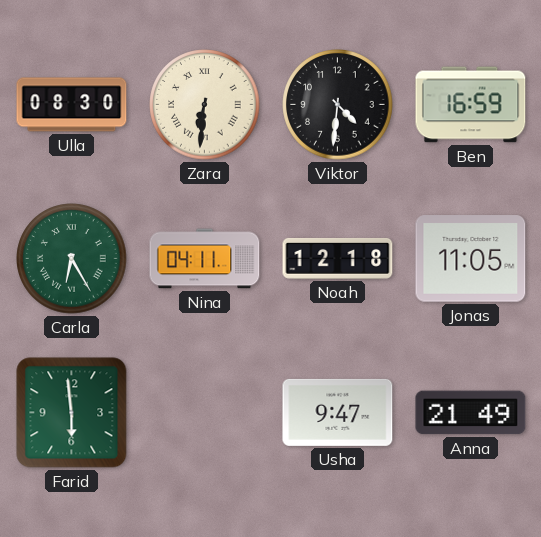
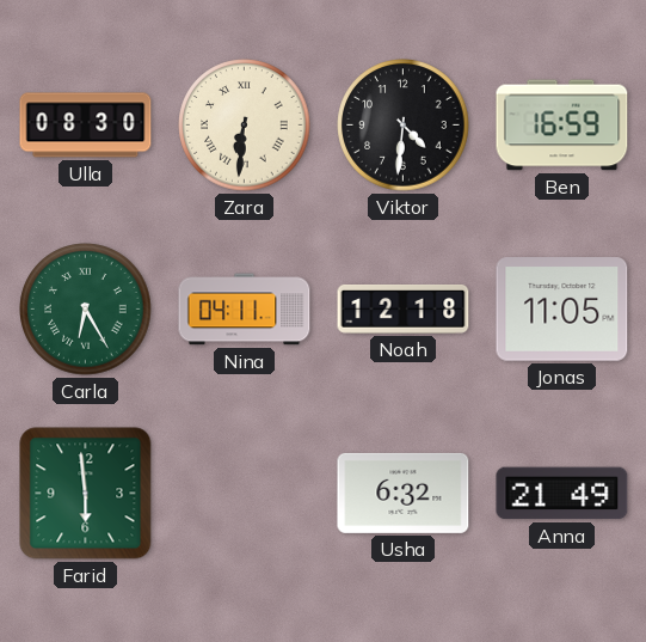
Usha: 9:47 -> 6:32
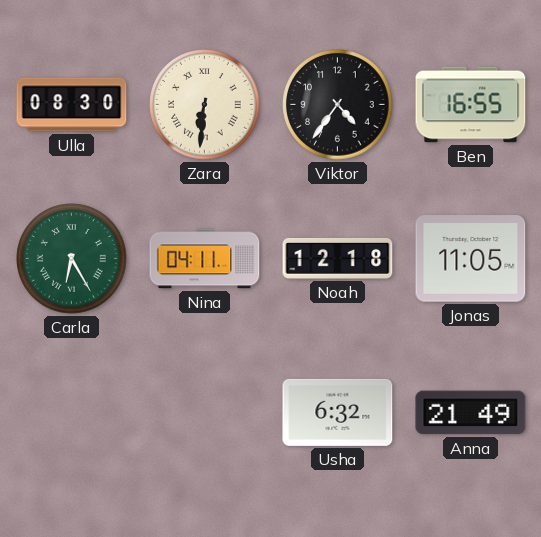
Viktor: 4:31 -> 4:36
Ben: 16:59 -> 16:55
Farid: 5:59 -> none
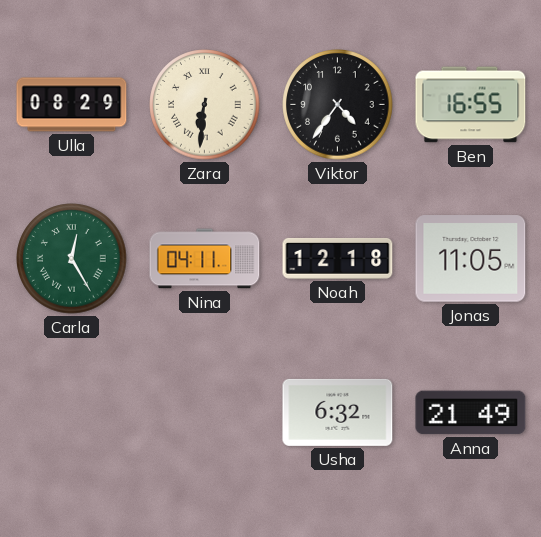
Ulla: 08:30 -> 08:29
Carla: 6:25 -> 12:25
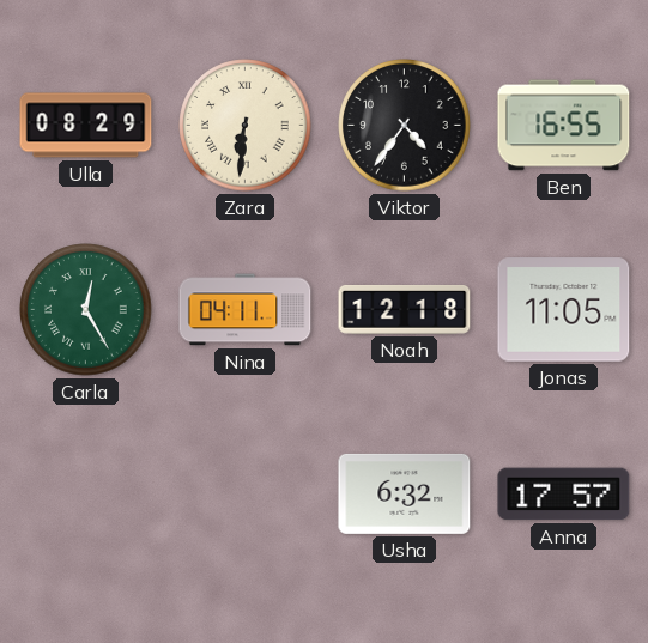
Anna: 21:49 -> 17:57
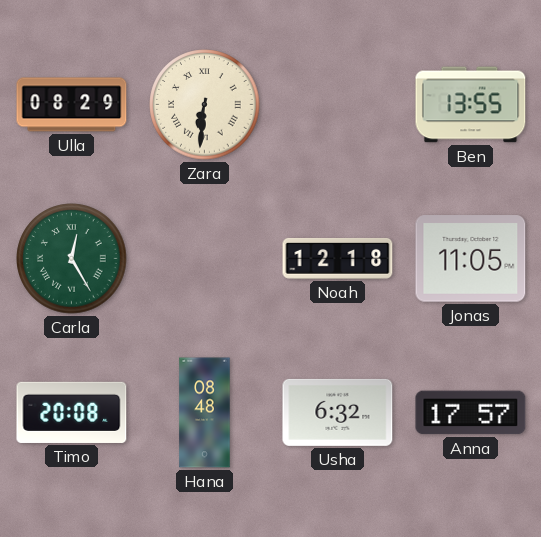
Viktor: 4:36 -> none
Ben: 16:55 -> 13:55
Nina: 04:11 -> none
Timo: none -> 20:08
Hana: none -> 08:48
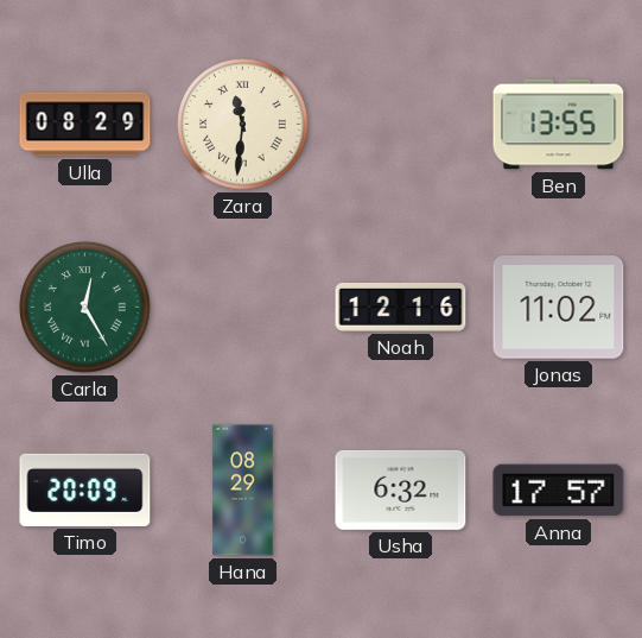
Zara: 6:31 -> 11:31
Noah: 12:18 -> 12:16
Jonas: 11:05 -> 11:02
Timo: 20:08 -> 20:09
Hana: 08:48 -> 08:29
